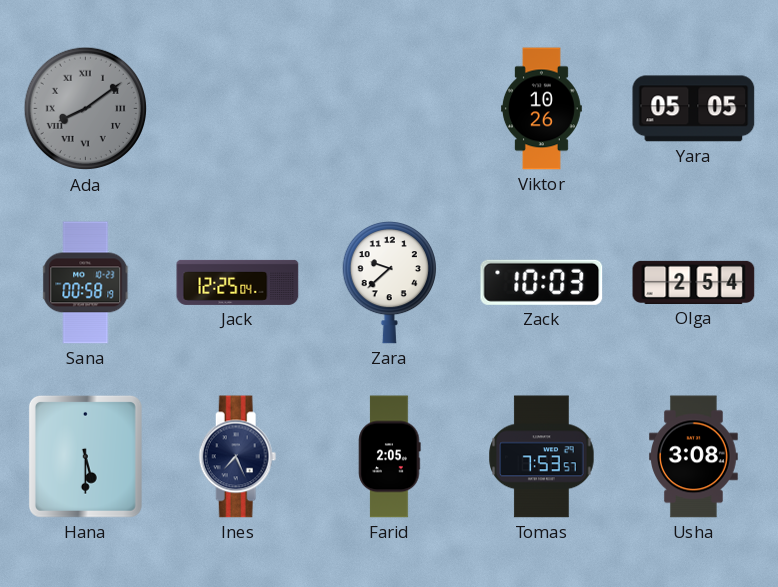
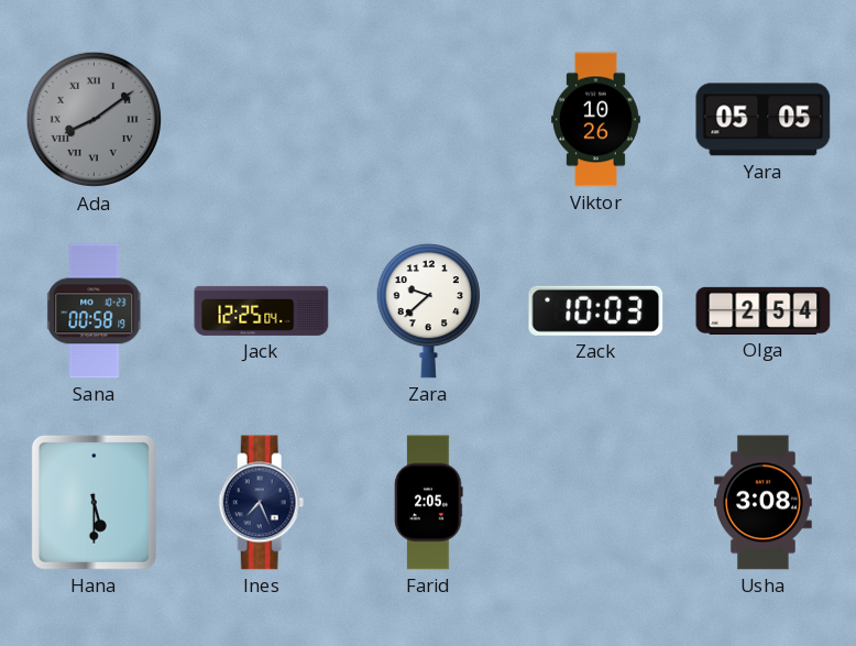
Tomas: 7:53 -> none
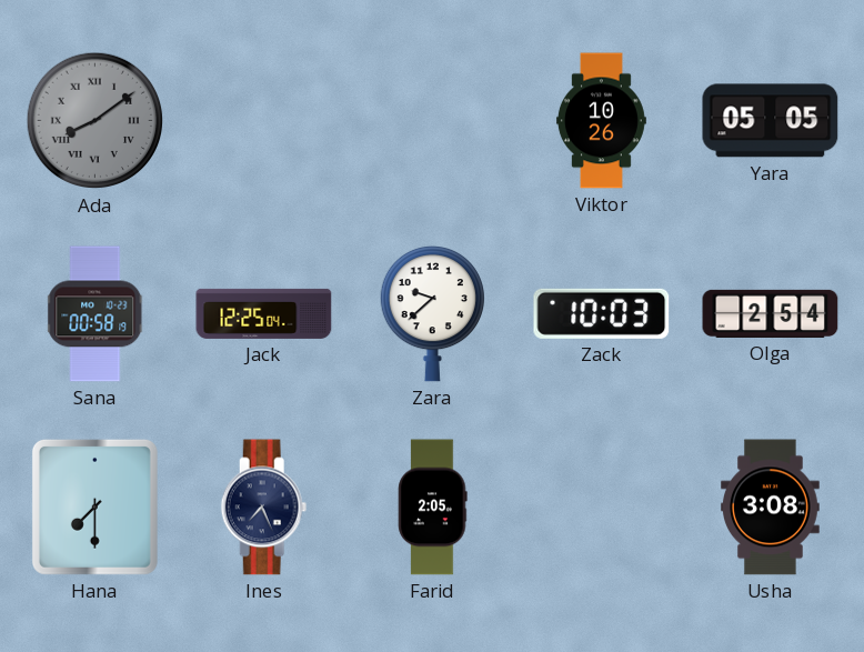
Hana: 5:30 -> 7:30
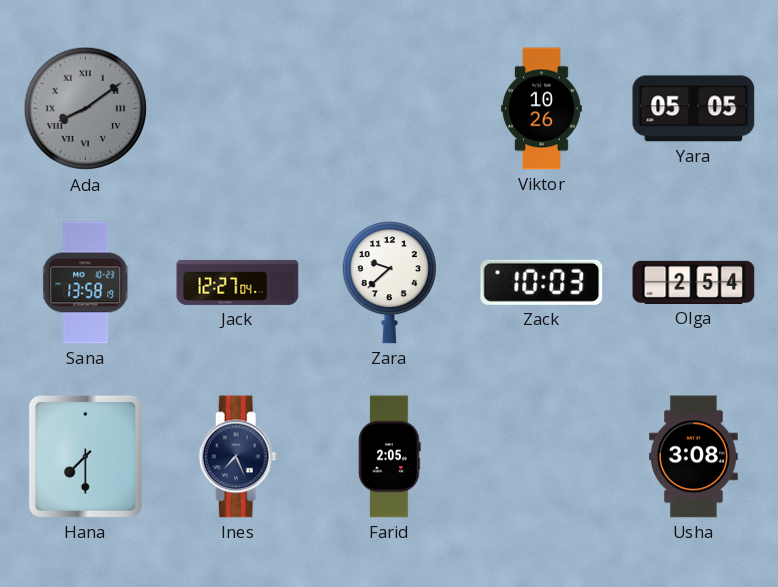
Sana: 00:58 -> 13:58
Jack: 12:25 -> 12:27
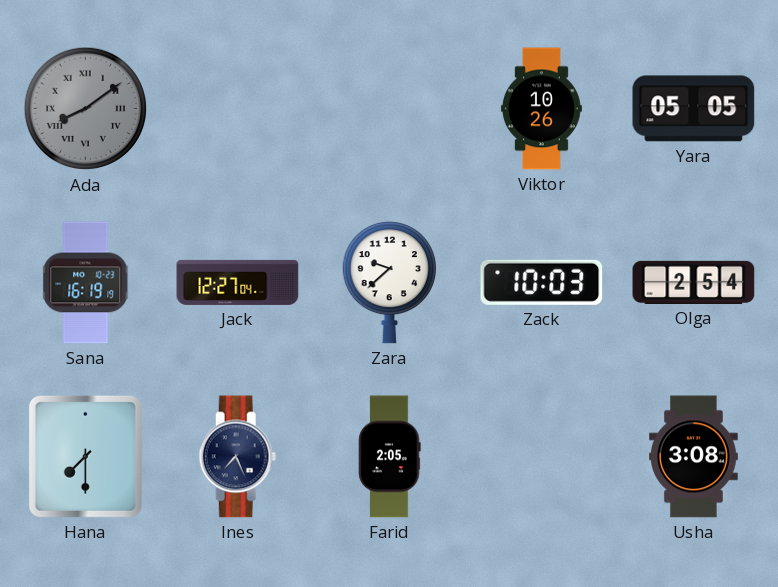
Sana: 13:58 -> 16:19
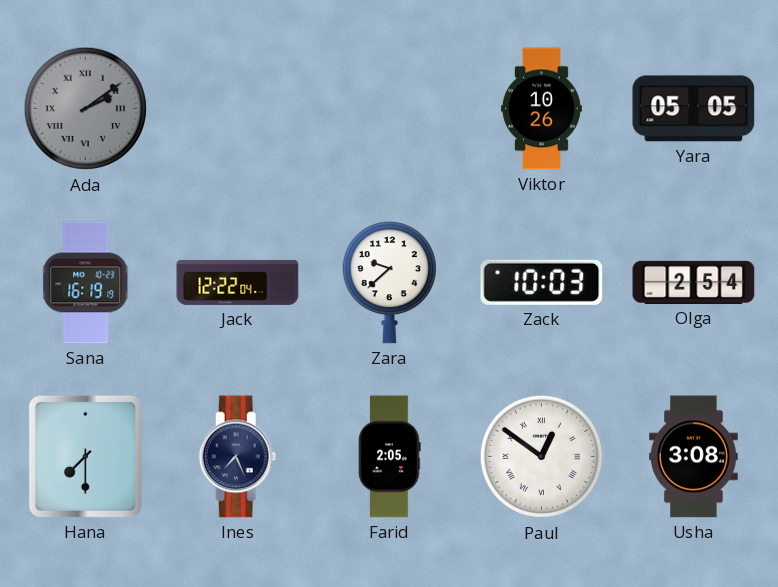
Ada: 8:09 -> 2:09
Jack: 12:27 -> 12:22
Paul: none -> 12:51
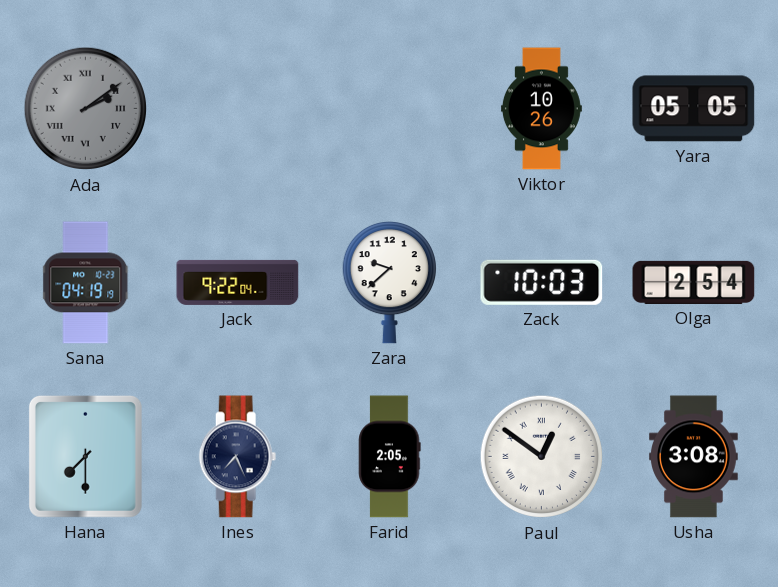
Sana: 16:19 -> 04:19
Jack: 12:22 -> 9:22
